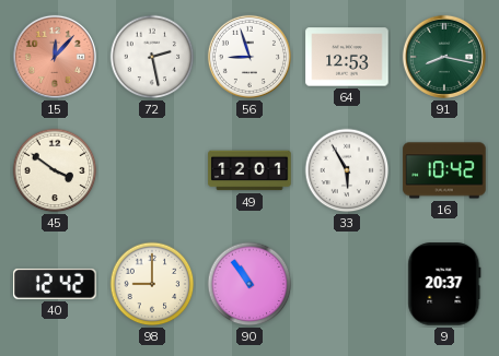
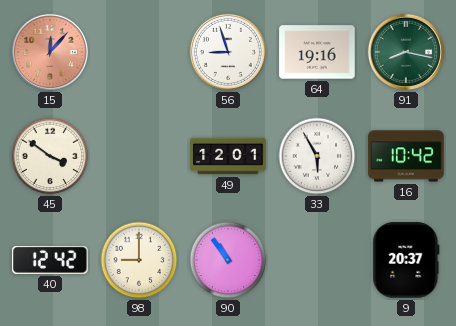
72: 2:28 -> none
64: 12:53 -> 19:16
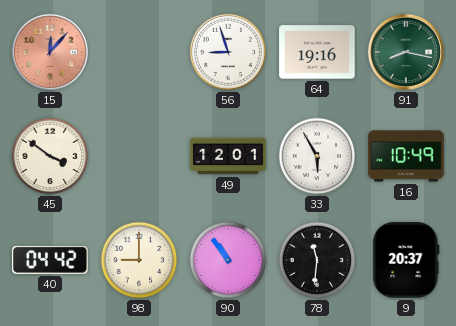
16: 10:42 -> 10:49
40: 12:42 -> 04:42
78: none -> 11:31
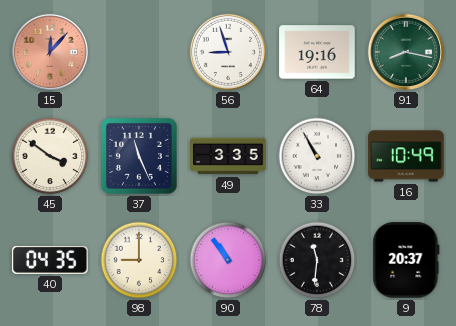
37: none -> 11:26
49: 12:01 -> 3:35
33: 5:55 -> 10:55
40: 04:42 -> 04:35
